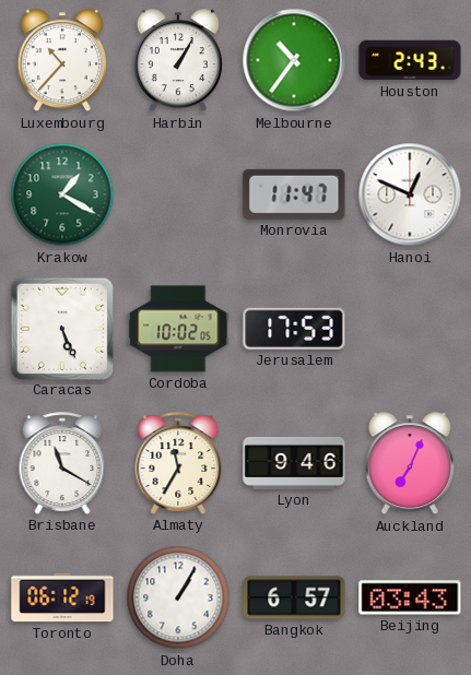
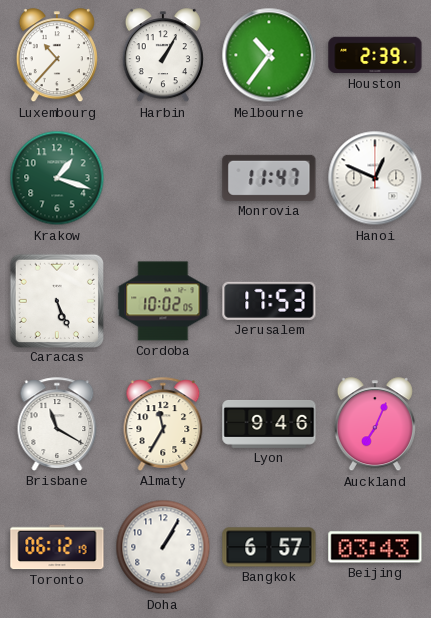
Houston: 2:43 -> 2:39
Krakow: 1:20 -> 1:18
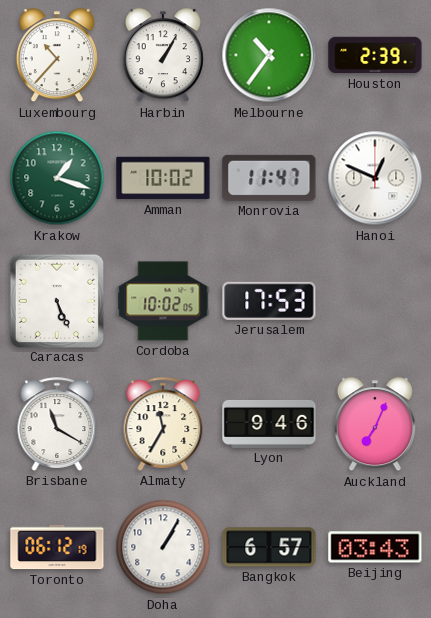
Amman: none -> 10:02
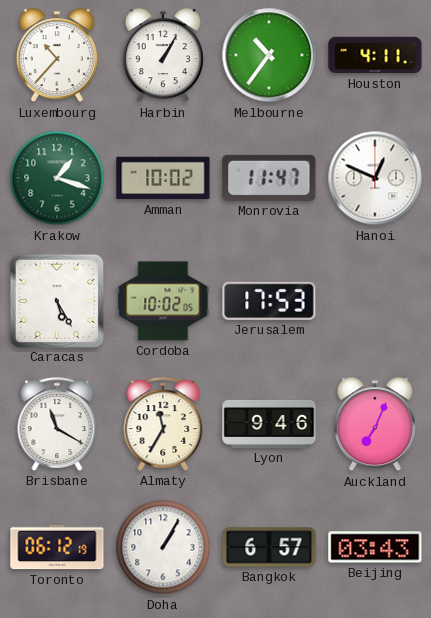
Houston: 2:39 -> 4:11
Caracas: 5:26 -> 5:25
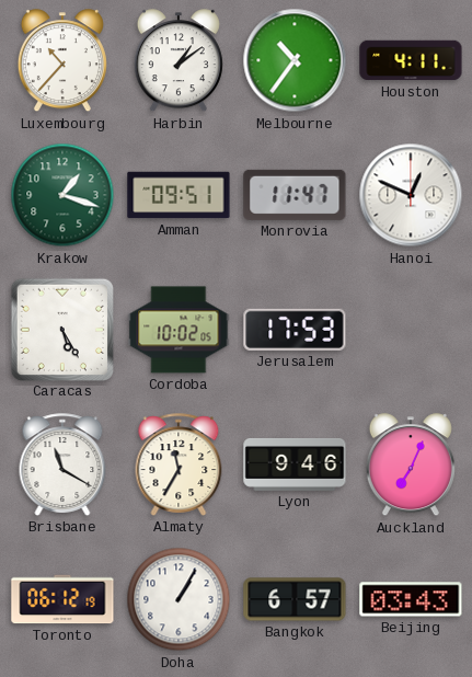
Harbin: 1:05 -> 1:09
Amman: 10:02 -> 09:51
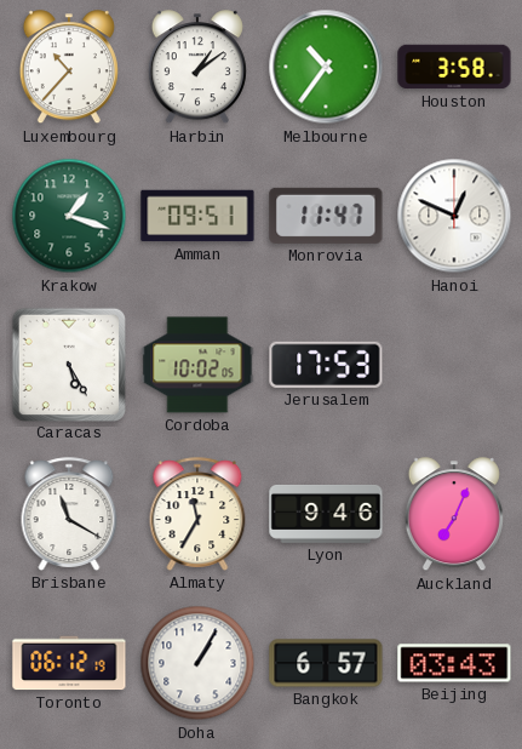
Houston: 4:11 -> 3:58
